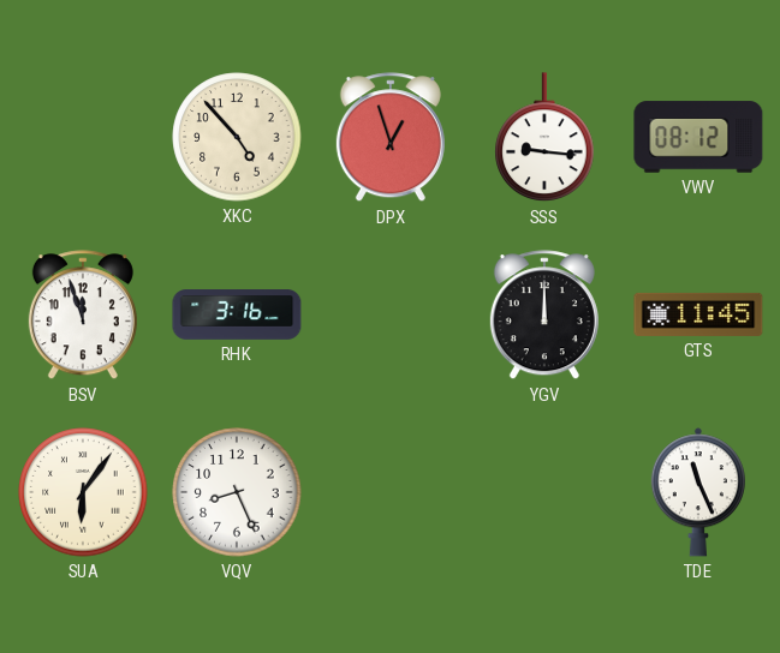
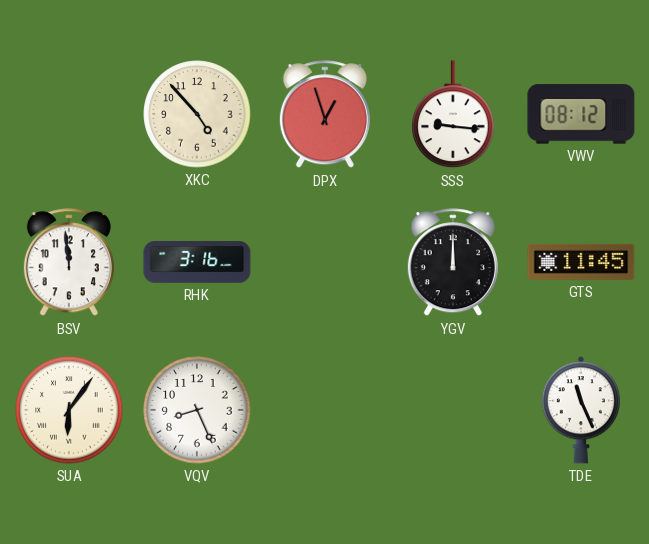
BSV: 11:57 -> 11:59
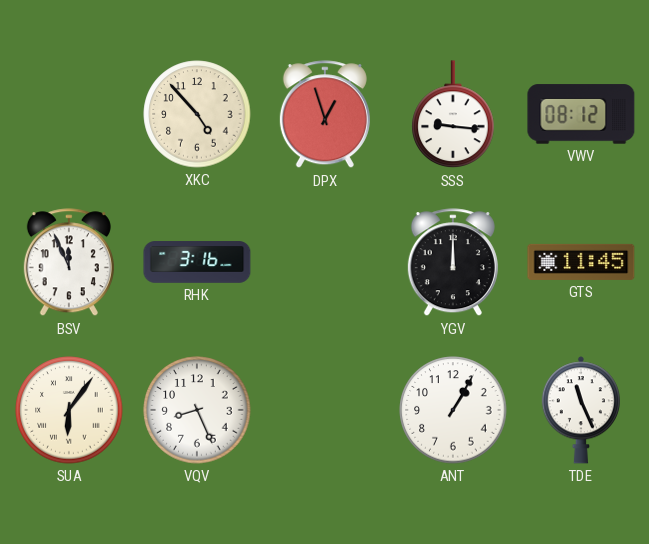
BSV: 11:59 -> 11:56
ANT: none -> 1:05
